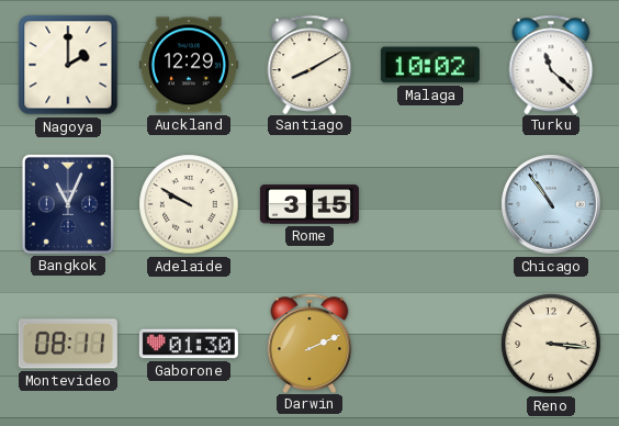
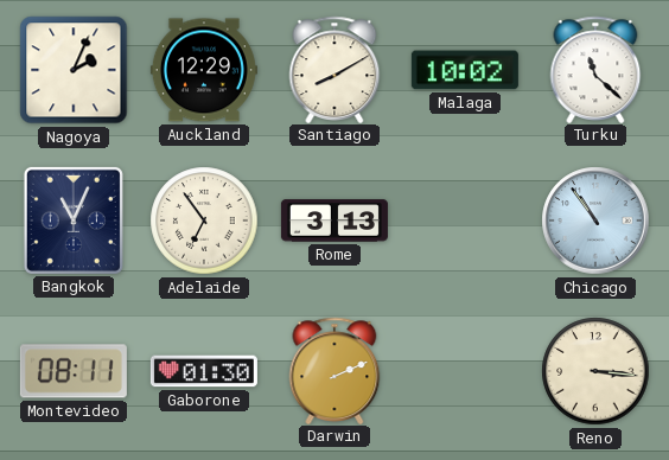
Nagoya: 2:00 -> 2:04
Adelaide: 9:50 -> 6:54
Rome: 3:15 -> 3:13
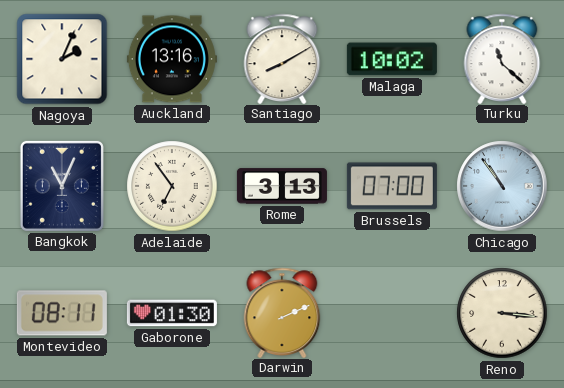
Auckland: 12:29 -> 13:16
Brussels: none -> 07:00
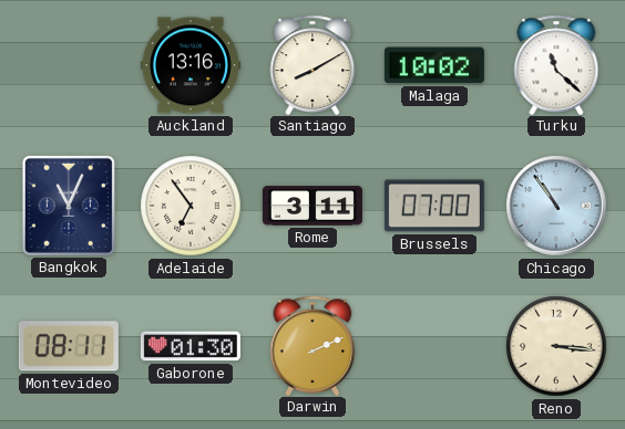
Nagoya: 2:04 -> none
Rome: 3:13 -> 3:11
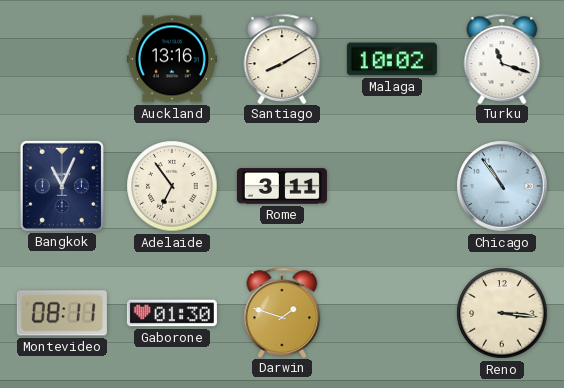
Turku: 11:22 -> 11:18
Brussels: 07:00 -> none
Darwin: 2:11 -> 1:48
